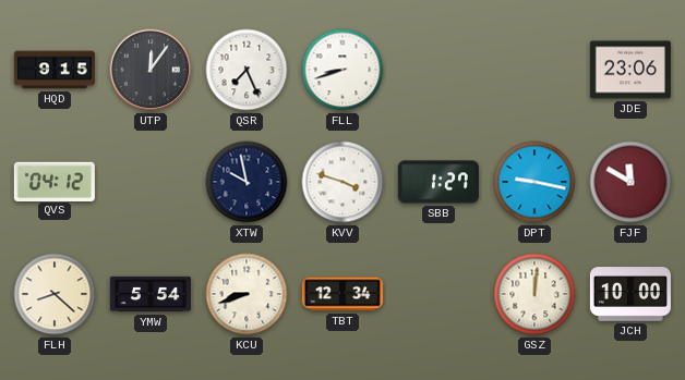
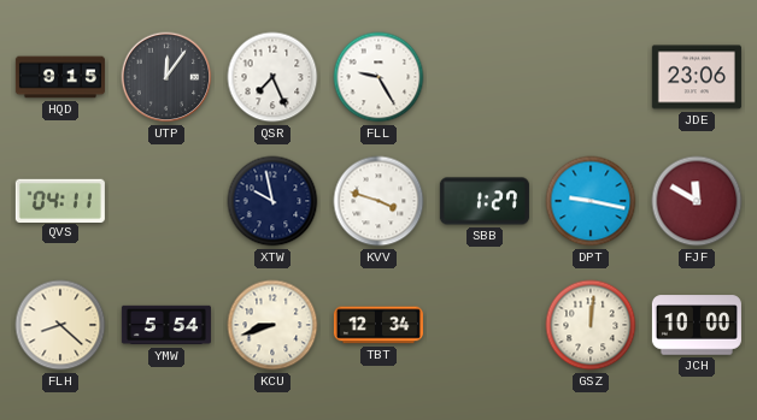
FLL: 8:42 -> 9:25
QVS: 04:12 -> 04:11
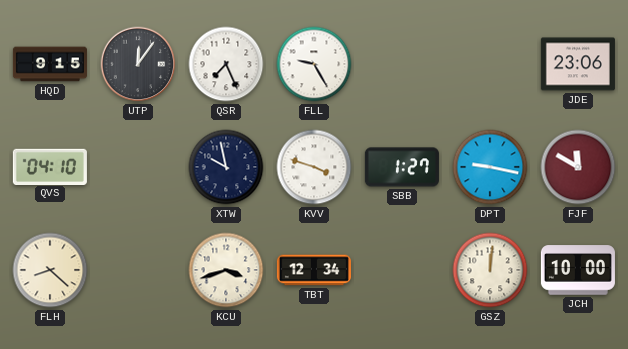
QVS: 04:11 -> 04:10
YMW: 5:54 -> none
KCU: 8:42 -> 3:42
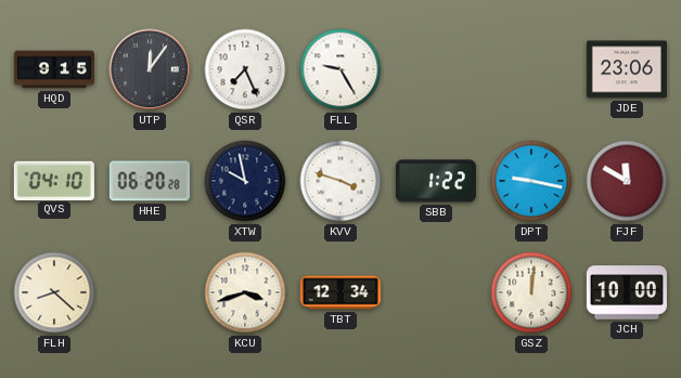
HHE: none -> 06:20
SBB: 1:27 -> 1:22
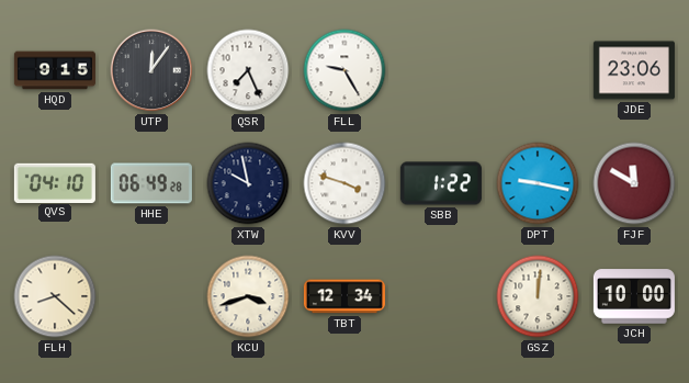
HHE: 06:20 -> 06:49
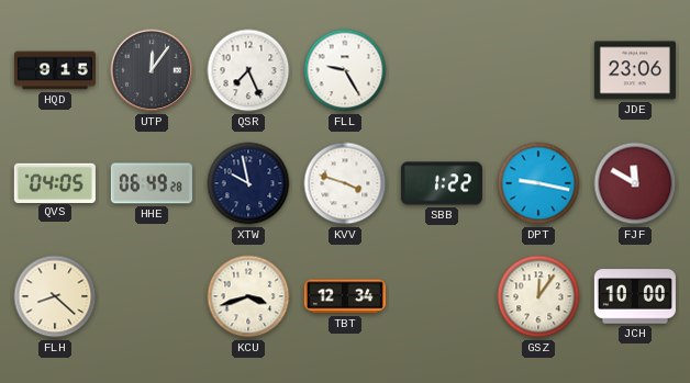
QVS: 04:10 -> 04:05
GSZ: 12:01 -> 12:06
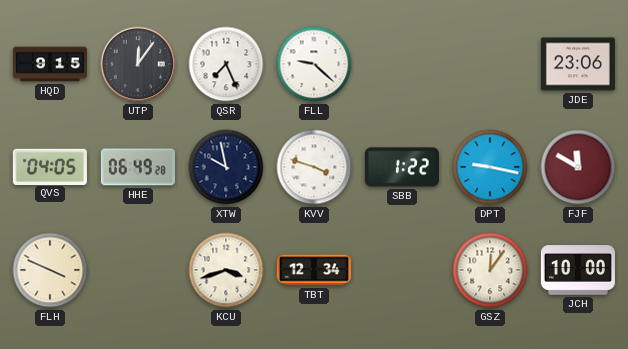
FLL: 9:25 -> 9:22
FLH: 8:22 -> 3:49
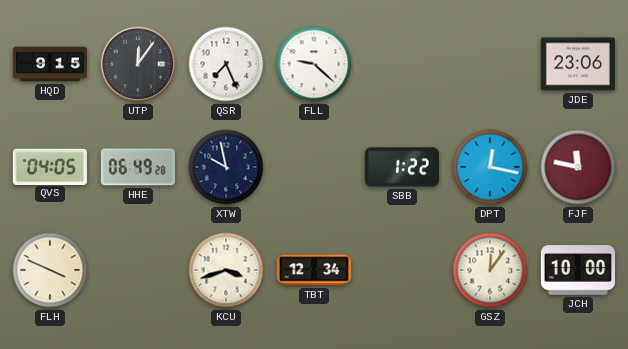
KVV: 3:48 -> none
DPT: 9:17 -> 12:17
FJF: 11:50 -> 11:47
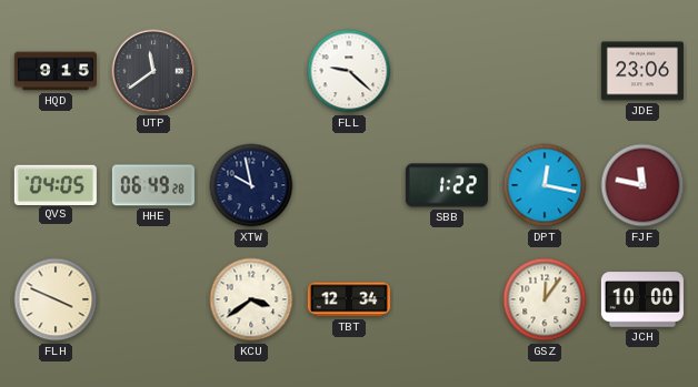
UTP: 12:06 -> 11:39
QSR: 7:26 -> none
KCU: 3:42 -> 3:39
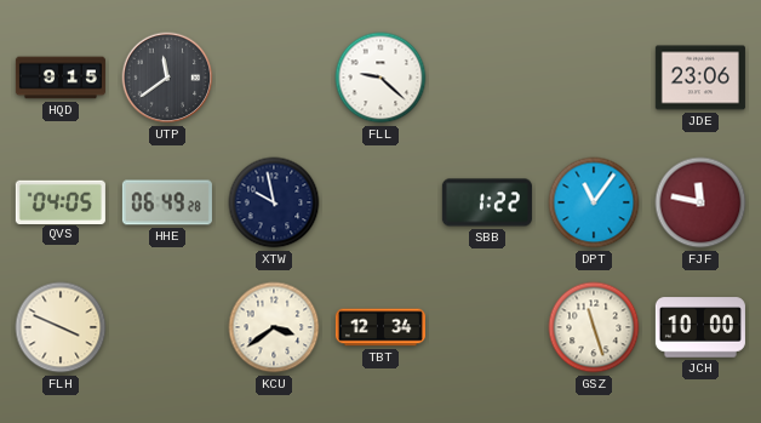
DPT: 12:17 -> 11:06
GSZ: 12:06 -> 11:27
